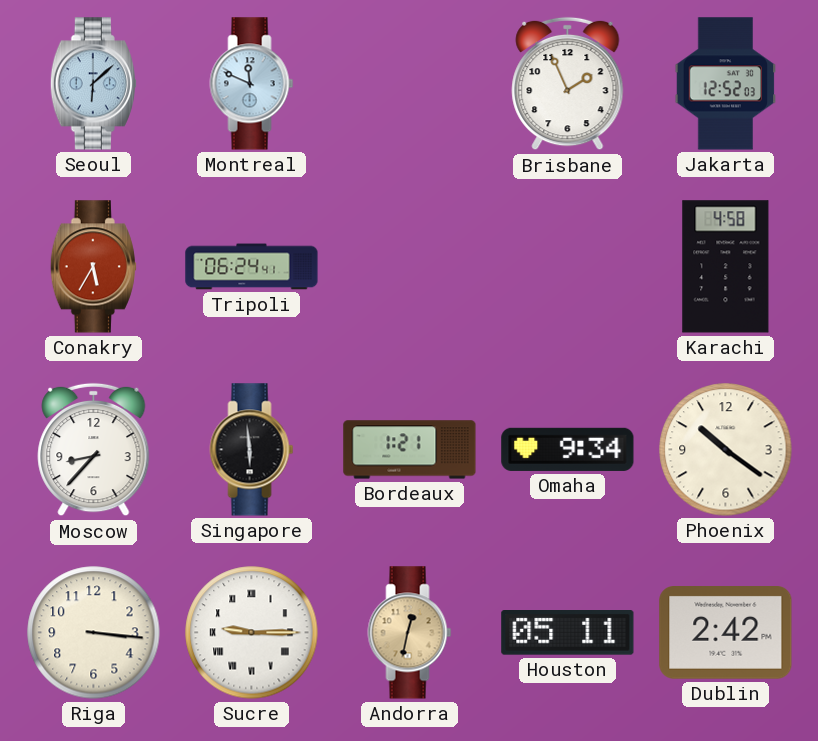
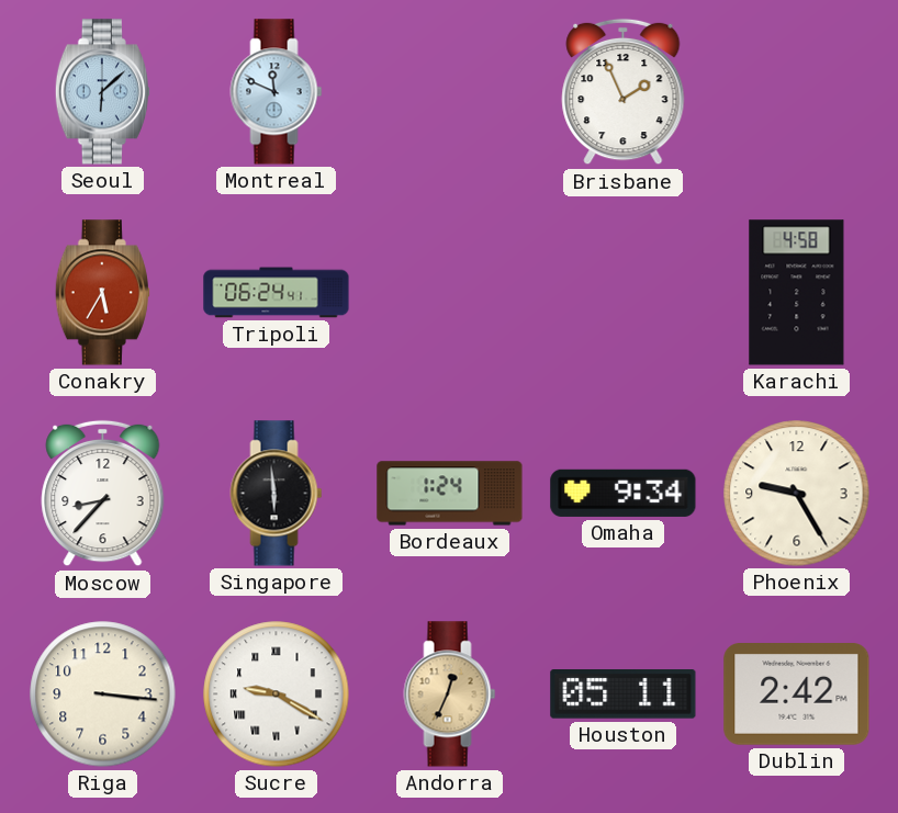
Jakarta: 12:52 -> none
Bordeaux: 1:21 -> 1:24
Phoenix: 10:21 -> 9:25
Sucre: 9:15 -> 9:20
Andorra: 12:32 -> 12:34
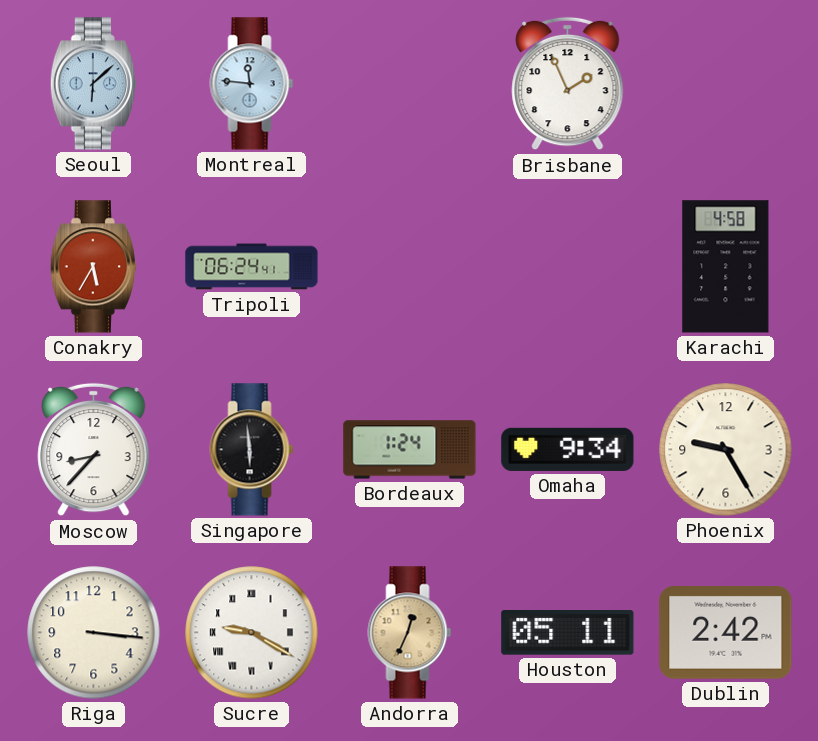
Montreal: 11:49 -> 11:46
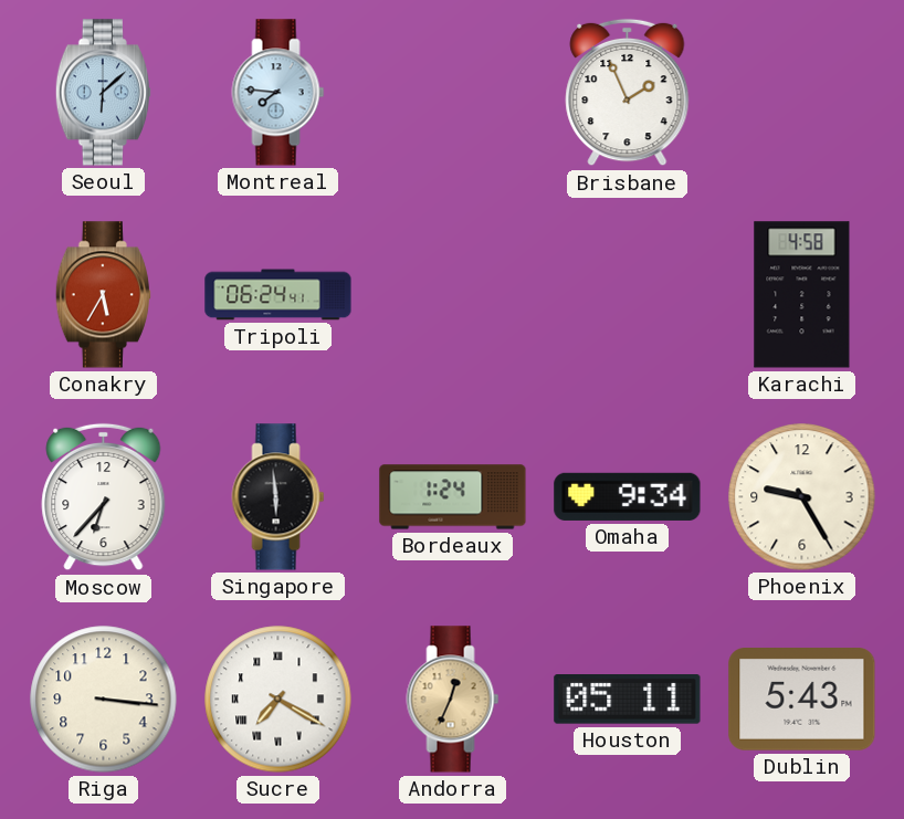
Montreal: 11:46 -> 7:46
Moscow: 8:37 -> 6:37
Sucre: 9:20 -> 7:20
Dublin: 2:42 -> 5:43
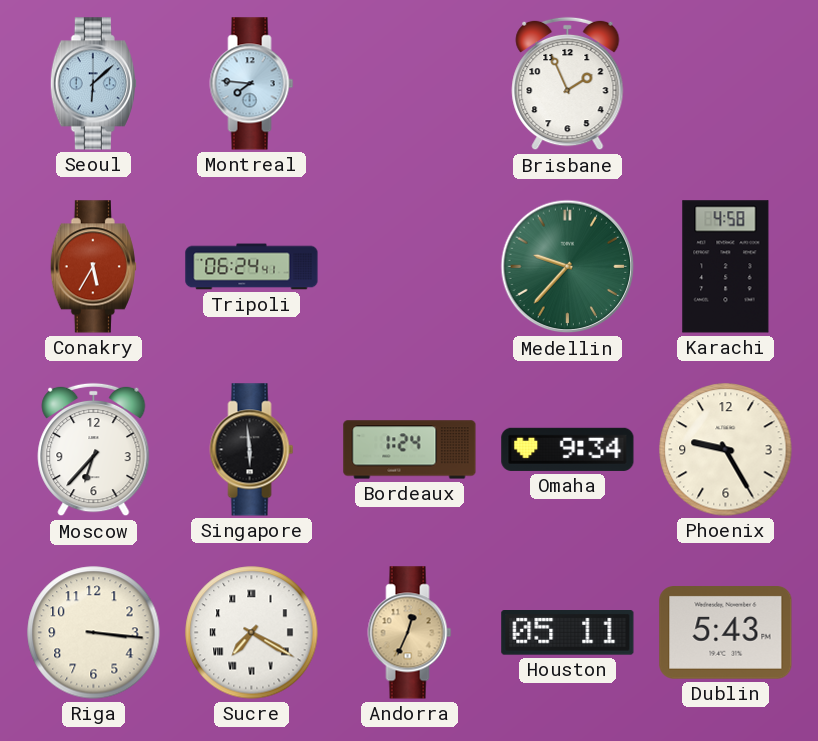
Medellin: none -> 9:37
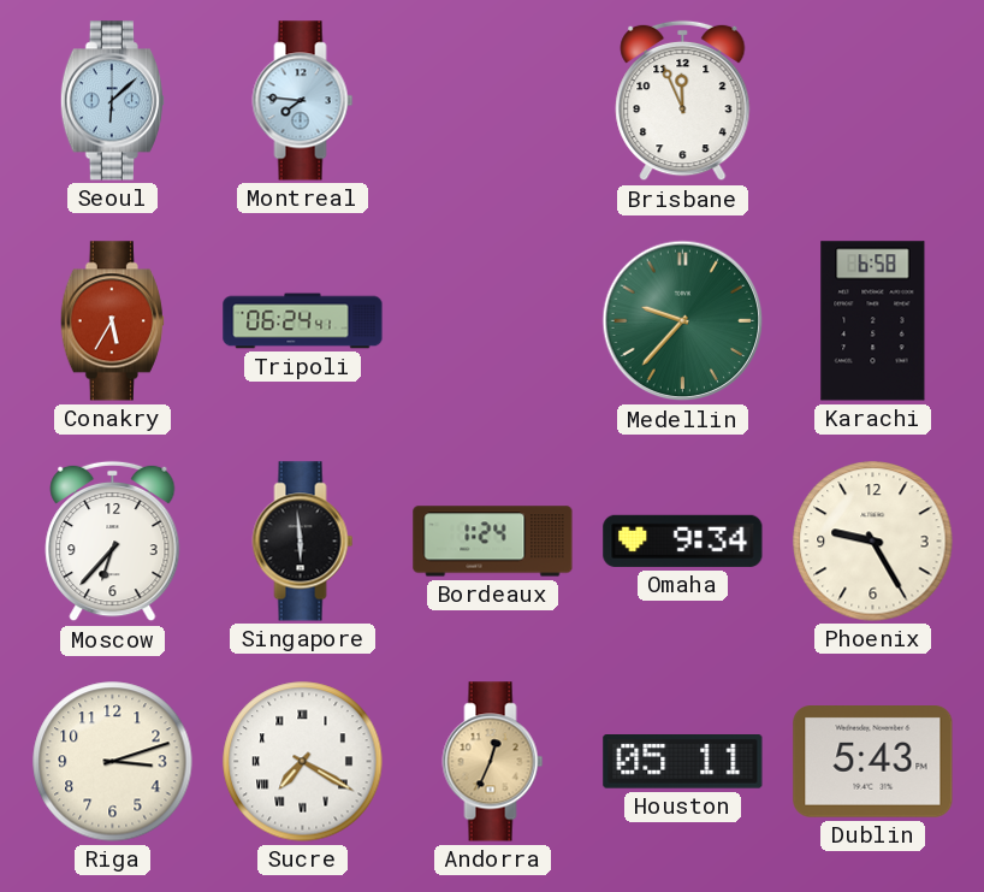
Brisbane: 1:56 -> 11:56
Karachi: 4:58 -> 6:58
Riga: 3:16 -> 3:12
